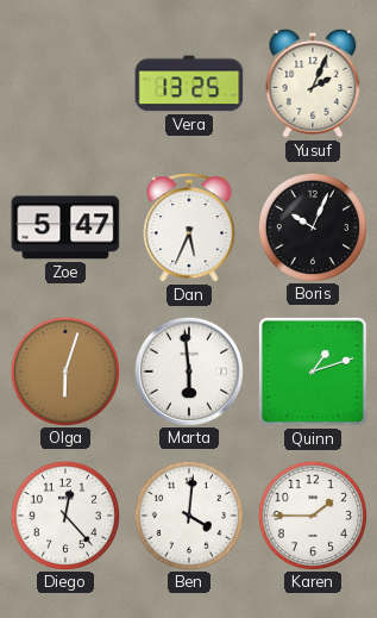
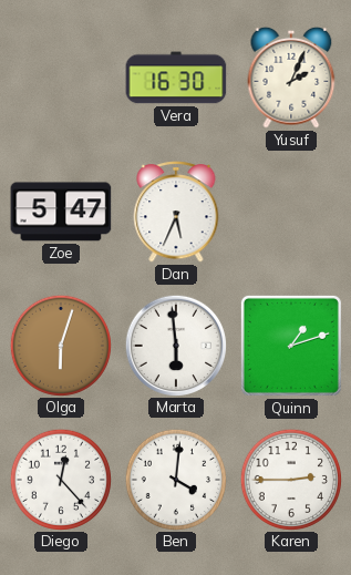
Vera: 13:25 -> 16:30
Boris: 10:04 -> none
Karen: 1:45 -> 2:45
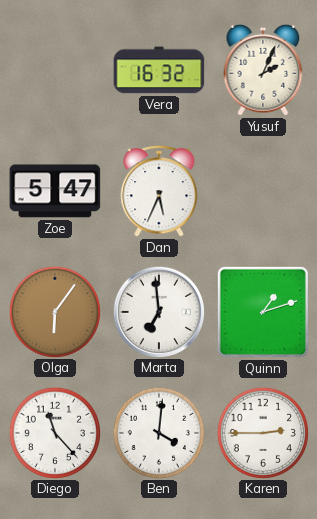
Vera: 16:30 -> 16:32
Olga: 6:03 -> 6:06
Marta: 5:59 -> 6:59
Diego: 12:23 -> 11:23
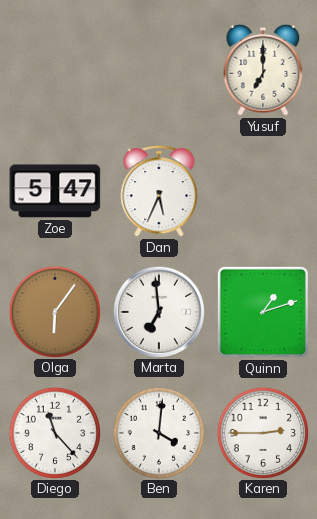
Vera: 16:32 -> none
Yusuf: 2:04 -> 7:00
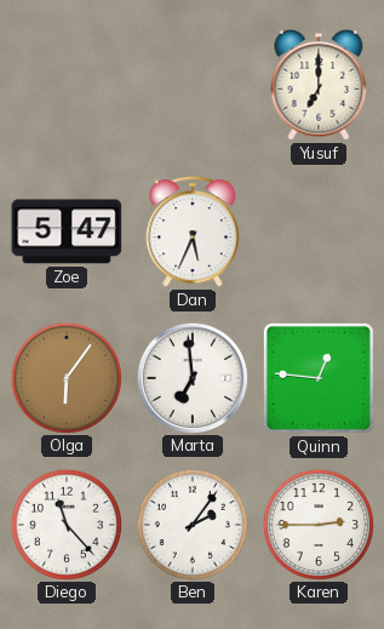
Quinn: 1:12 -> 12:46
Ben: 4:01 -> 2:06
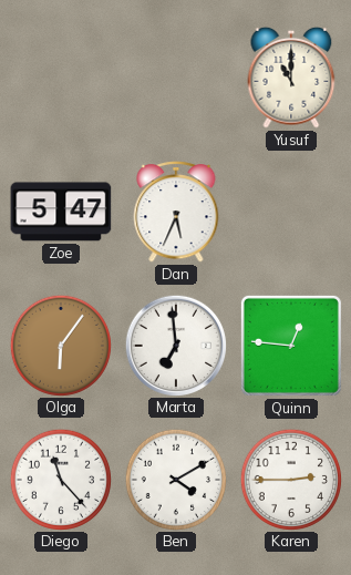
Yusuf: 7:00 -> 11:00
Ben: 2:06 -> 4:10
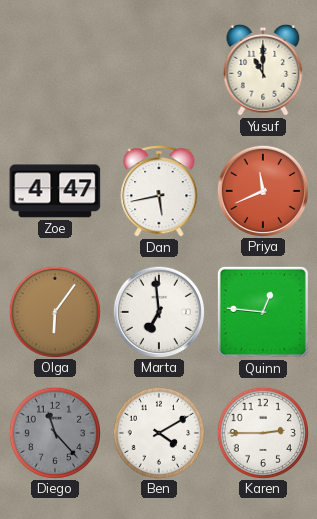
Zoe: 5:47 -> 4:47
Dan: 5:34 -> 5:43
Priya: none -> 11:41
Diego dial: white -> grey
